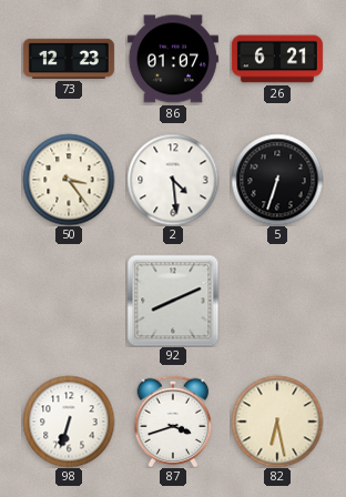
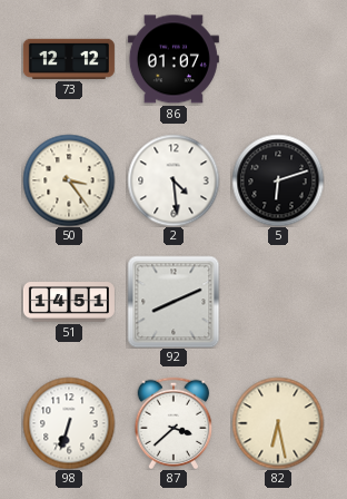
73: 12:23 -> 12:12
26: 6:21 -> none
5: 6:33 -> 6:12
51: none -> 14:51
87: 3:42 -> 3:38
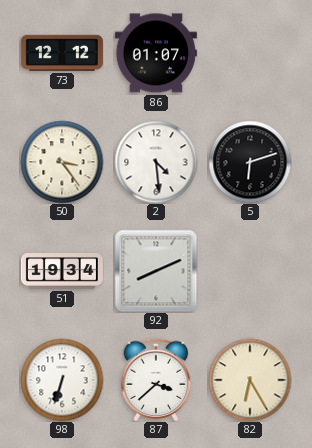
51: 14:51 -> 19:34
82: 6:28 -> 6:25
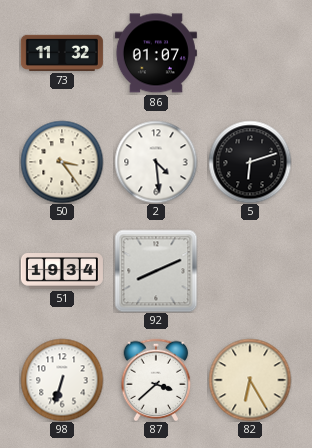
73: 12:12 -> 11:32
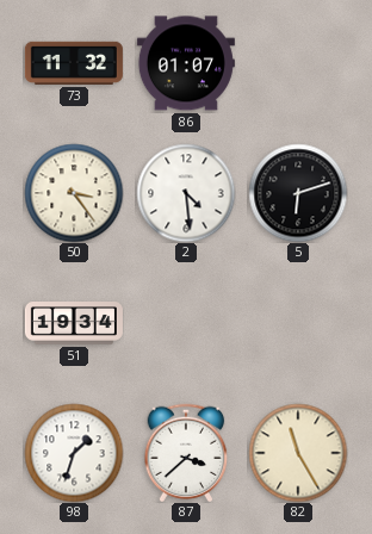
92: 8:11 -> none
98: 6:33 -> 1:33
82: 6:25 -> 11:25
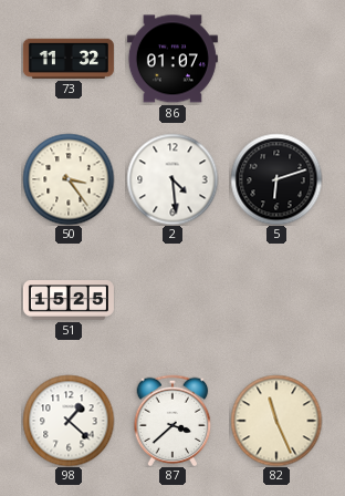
51: 19:34 -> 15:25
98: 1:33 -> 1:22
82: 11:25 -> 11:26
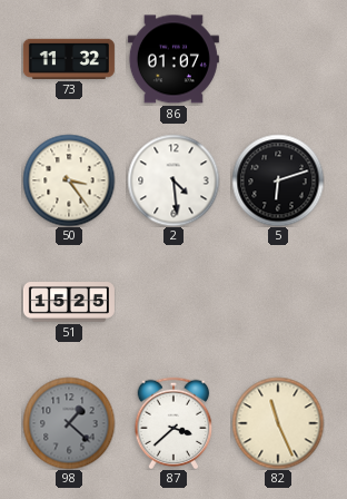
98 dial: white -> grey
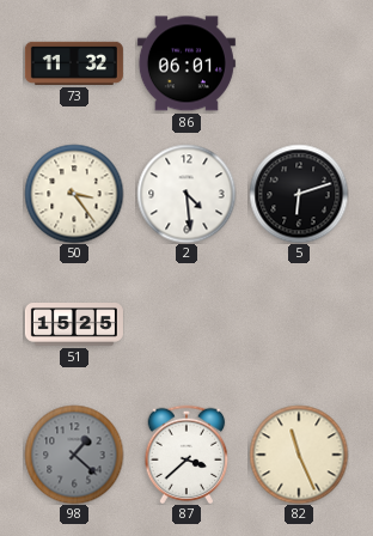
86: 01:07 -> 06:01
